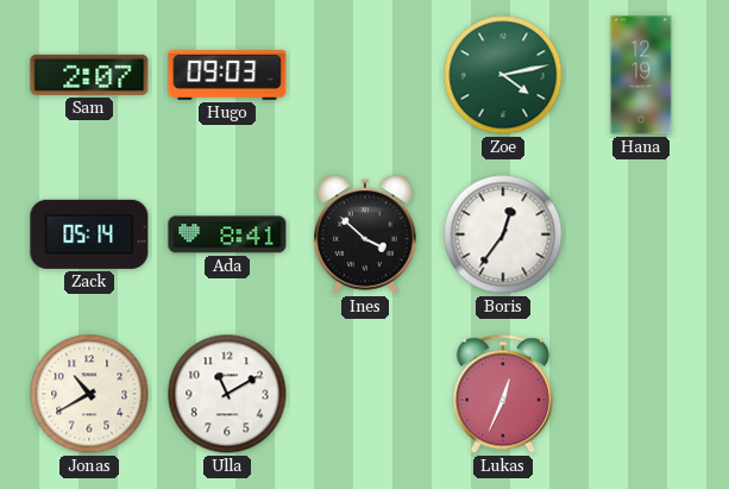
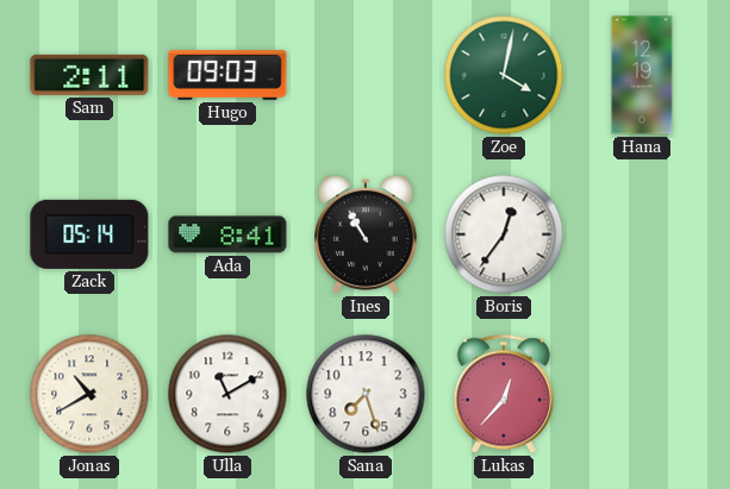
Sam: 2:07 -> 2:11
Zoe: 4:13 -> 4:02
Ines: 3:52 -> 10:55
Sana: none -> 7:27
Lukas: 12:34 -> 12:37
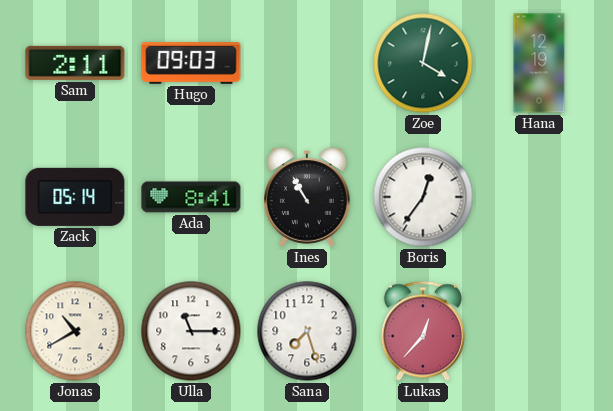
Ulla: 11:10 -> 11:15
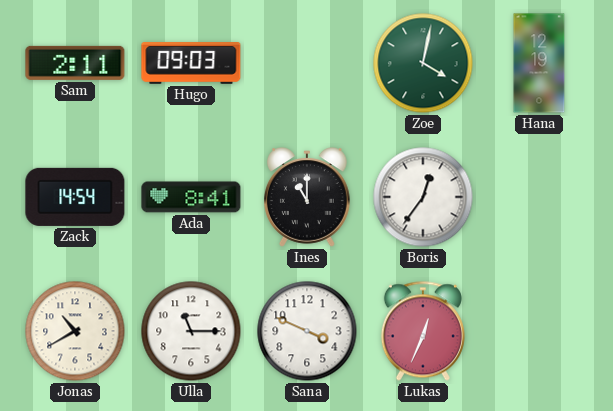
Zack: 05:14 -> 14:54
Ines: 10:55 -> 11:00
Sana: 7:27 -> 3:49
Lukas: 12:37 -> 12:34
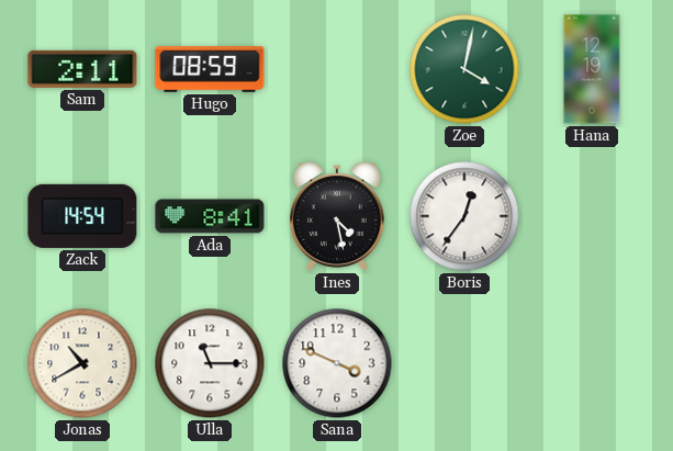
Hugo: 09:03 -> 08:59
Ines: 11:00 -> 4:28
Lukas: 12:34 -> none
